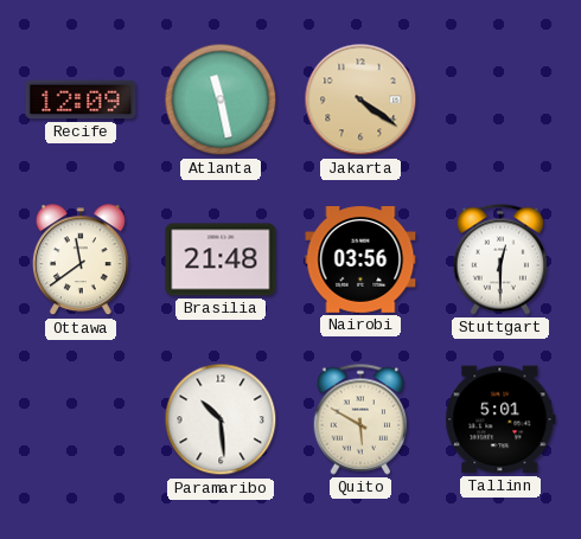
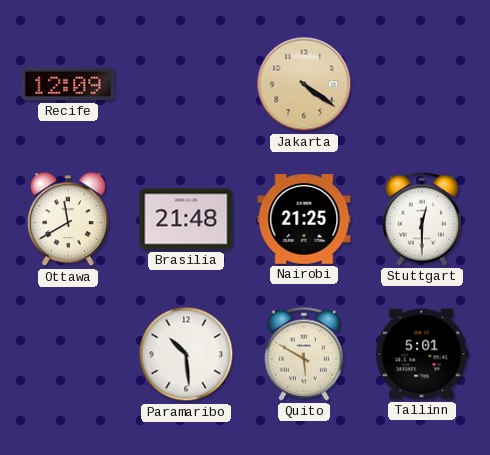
Atlanta: 11:28 -> none
Ottawa: 11:39 -> 11:40
Nairobi: 03:56 -> 21:25
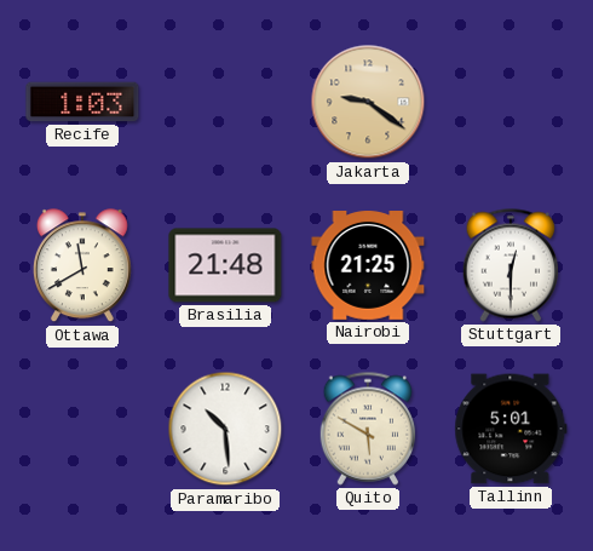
Recife: 12:09 -> 1:03
Jakarta: 4:21 -> 9:21
